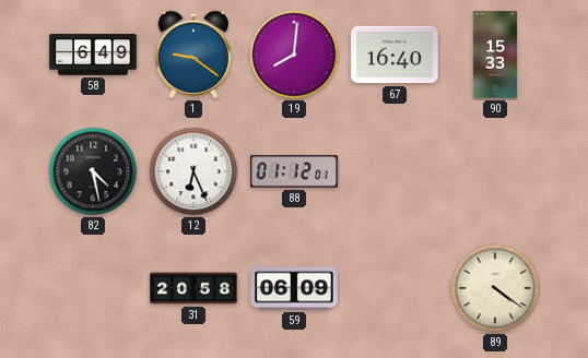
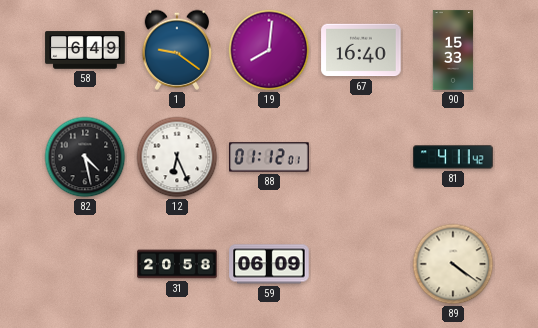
81: none -> 4:11
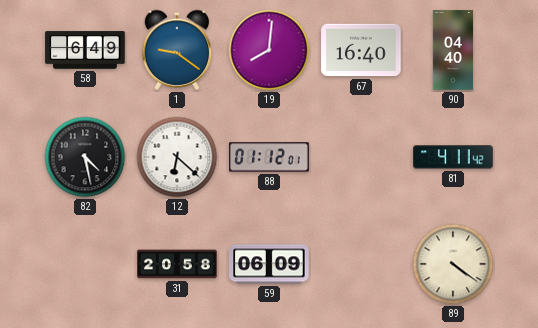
90: 15:33 -> 04:40
12: 6:26 -> 6:22
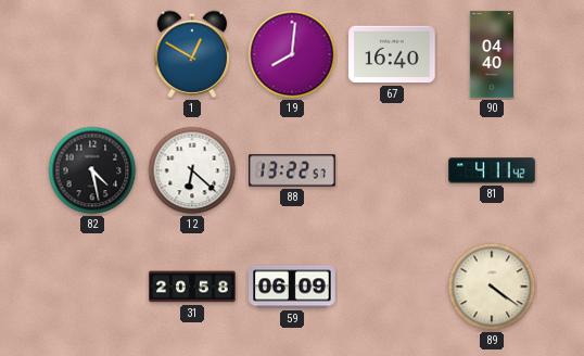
58: 6:49 -> none
1: 9:21 -> 12:50
88: 01:12 -> 13:22
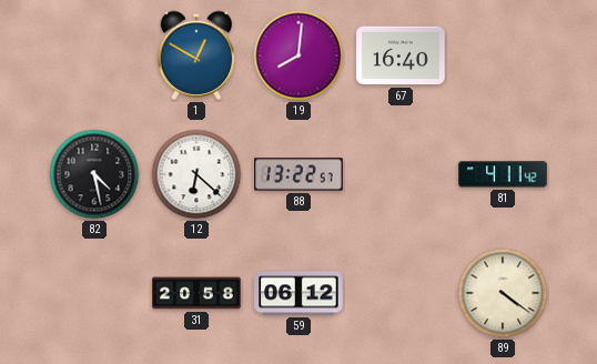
90: 04:40 -> none
59: 06:09 -> 06:12
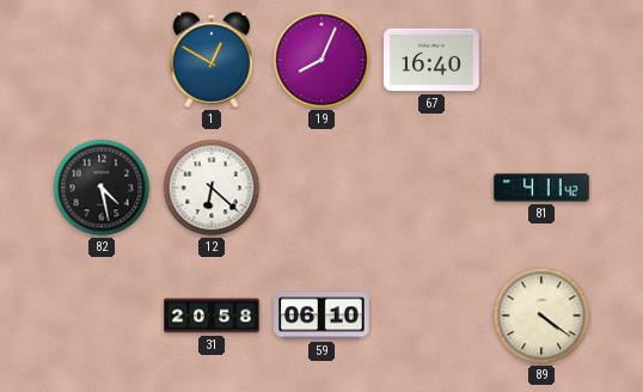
19: 8:01 -> 8:04
88: 13:22 -> none
59: 06:12 -> 06:10
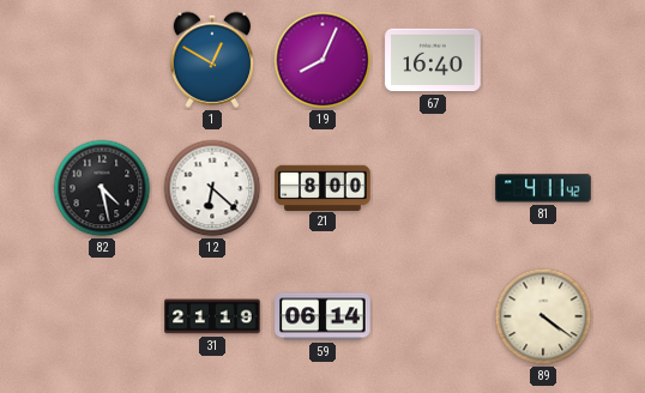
21: none -> 8:00
31: 20:58 -> 21:19
59: 06:10 -> 06:14
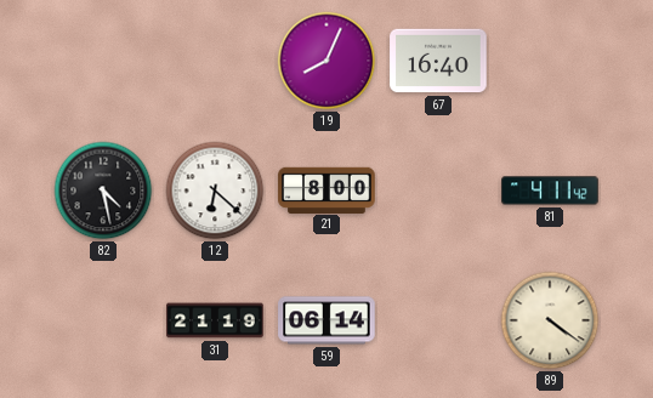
1: 12:50 -> none
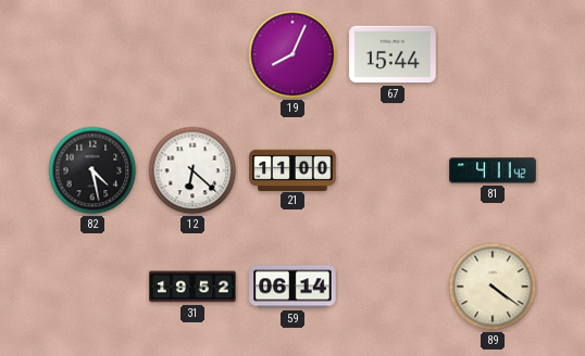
67: 16:40 -> 15:44
21: 8:00 -> 11:00
31: 21:19 -> 19:52
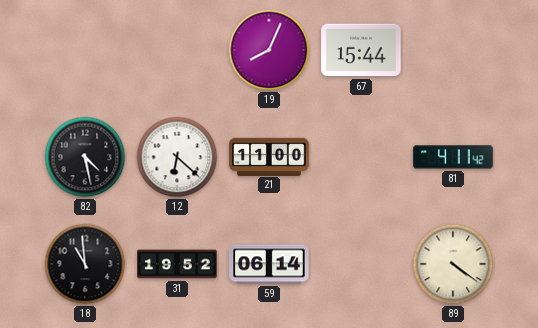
18: none -> 10:59
